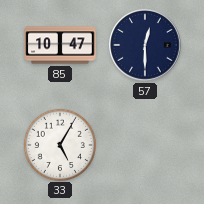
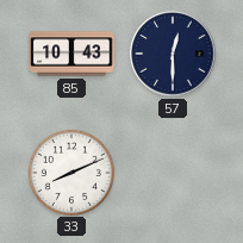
85: 10:47 -> 10:43
33: 5:05 -> 8:11
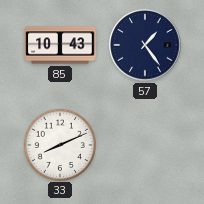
57: 12:30 -> 1:24
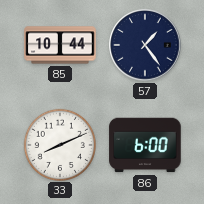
85: 10:43 -> 10:44
86: none -> 6:00
